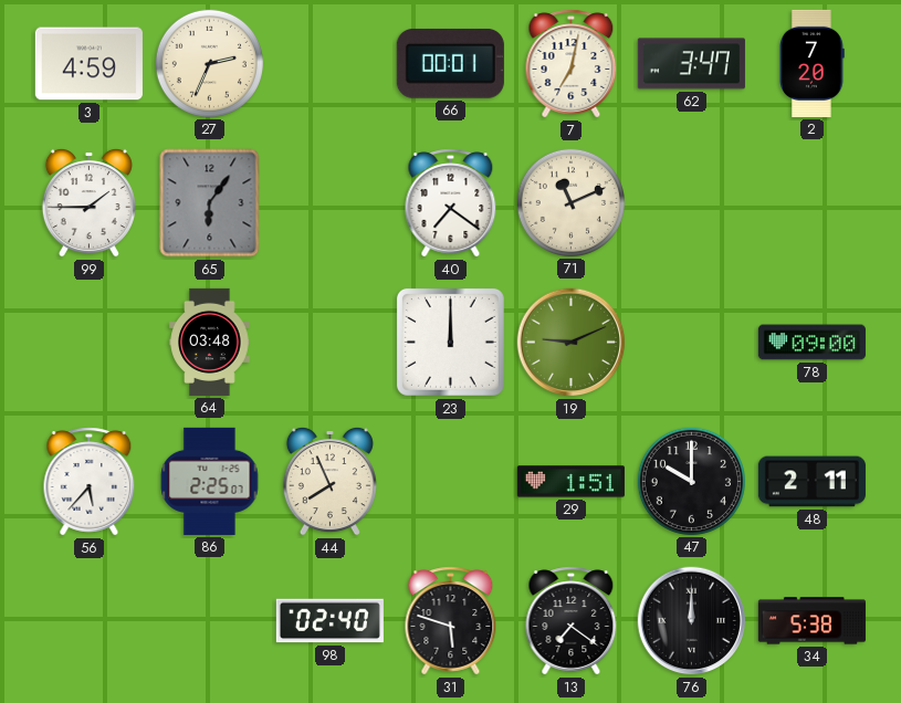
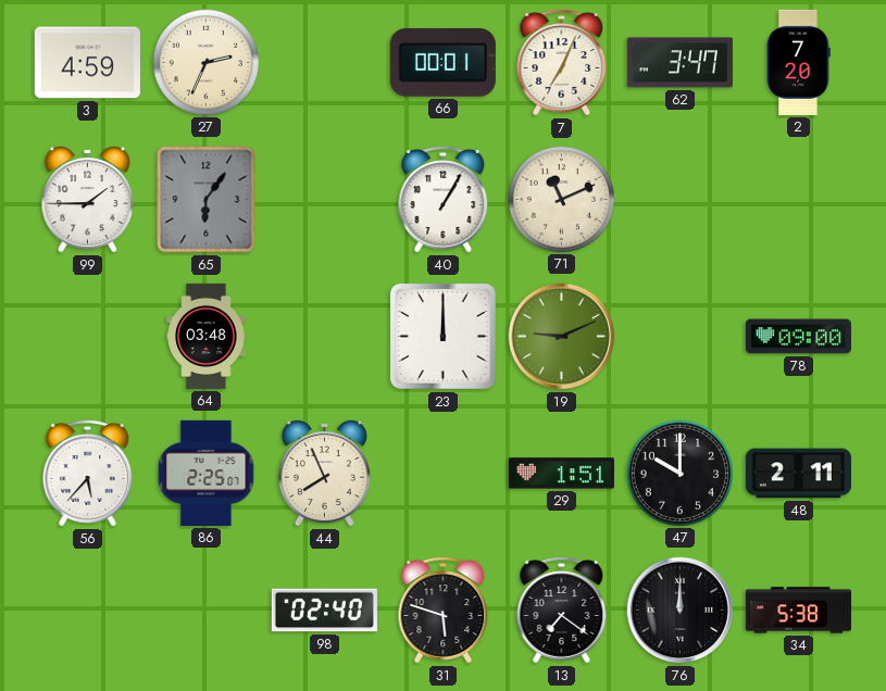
7: 7:02 -> 7:04
40: 7:21 -> 1:05
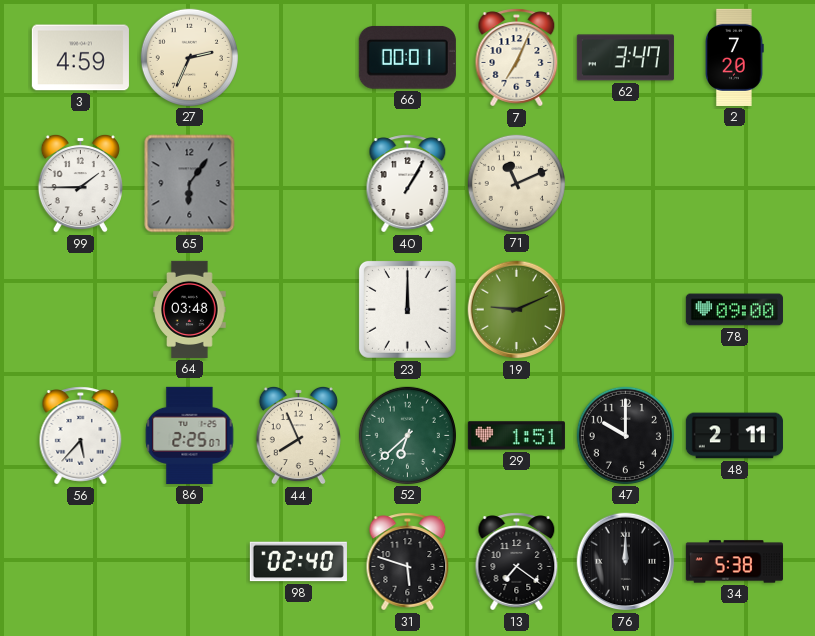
52: none -> 6:38
